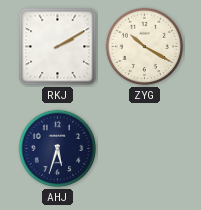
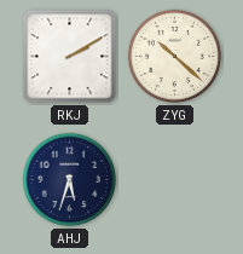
ZYG: 10:20 -> 10:22
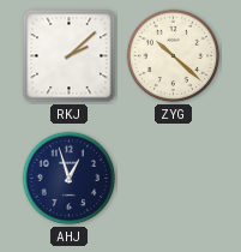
RKJ: 2:10 -> 2:08
AHJ: 5:33 -> 12:57
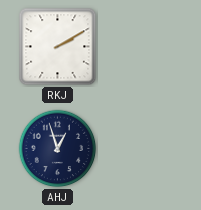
RKJ: 2:08 -> 2:10
ZYG: 10:22 -> none
